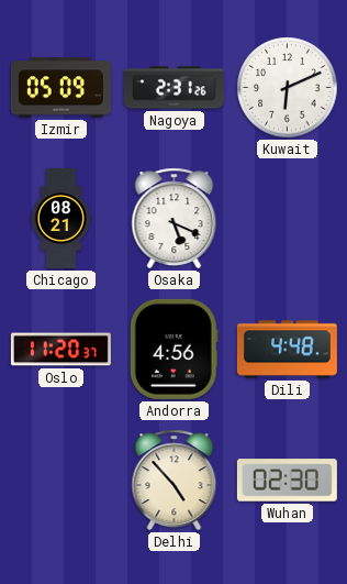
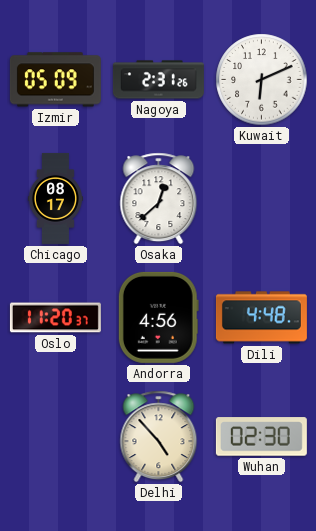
Chicago: 08:21 -> 08:17
Osaka: 5:19 -> 12:38
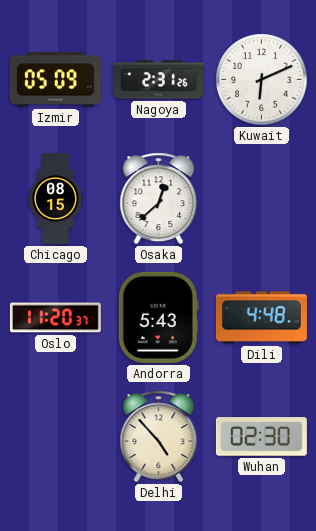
Chicago: 08:17 -> 08:15
Andorra: 4:56 -> 5:43
